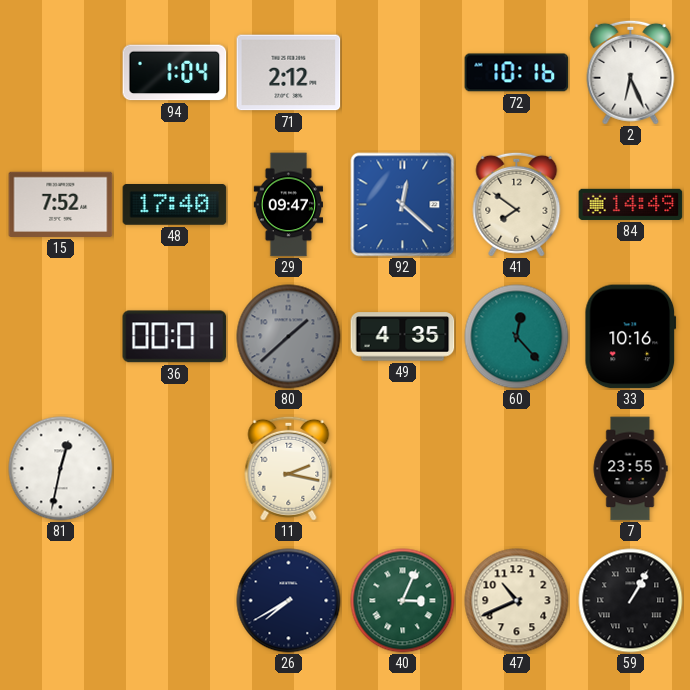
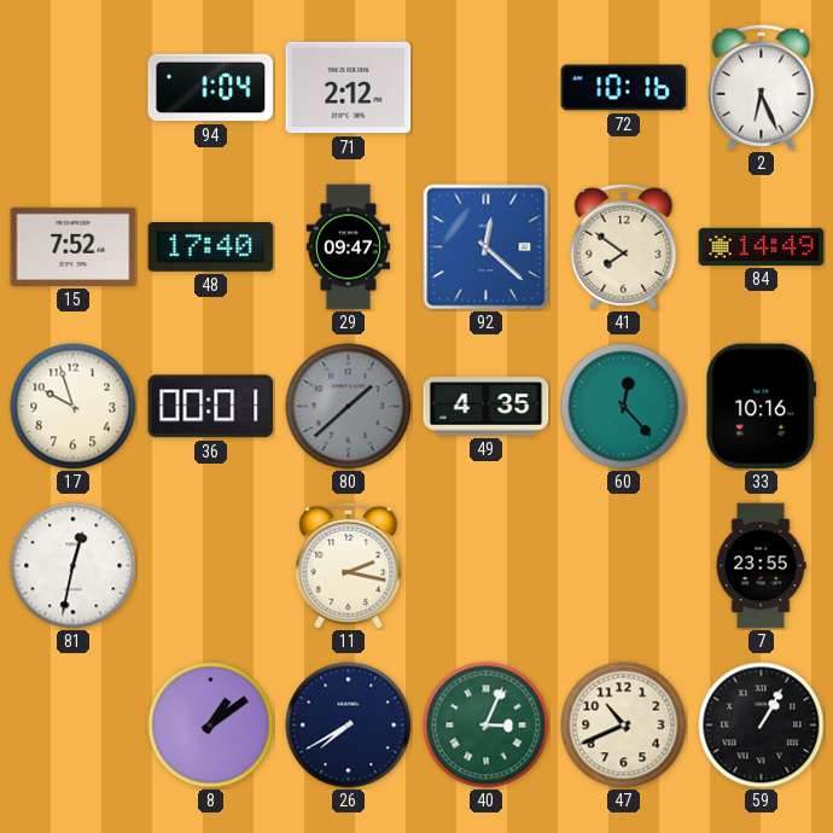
17: none -> 9:57
8: none -> 1:09
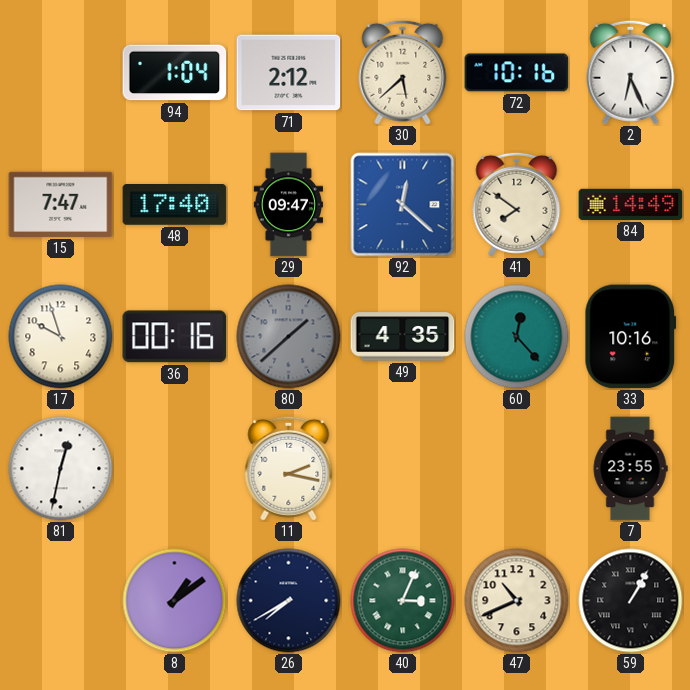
30: none -> 5:38
15: 7:52 -> 7:47
36: 00:01 -> 00:16
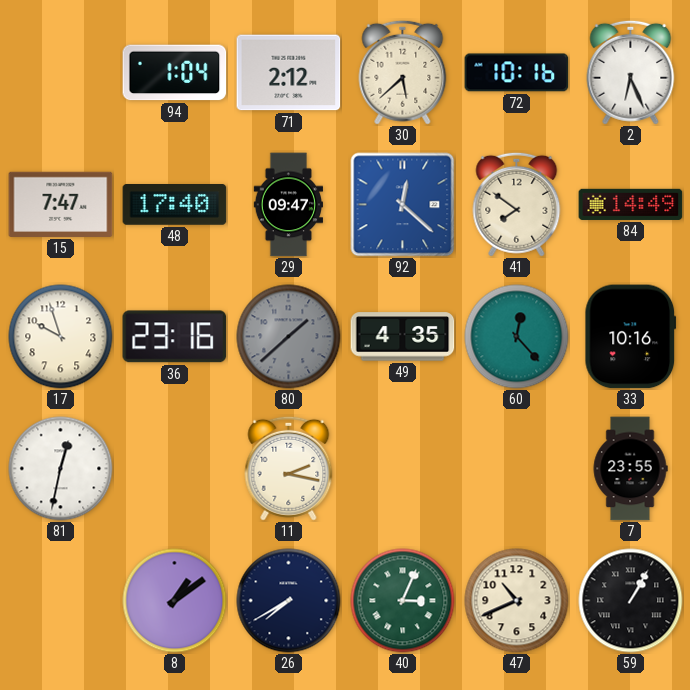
36: 00:16 -> 23:16
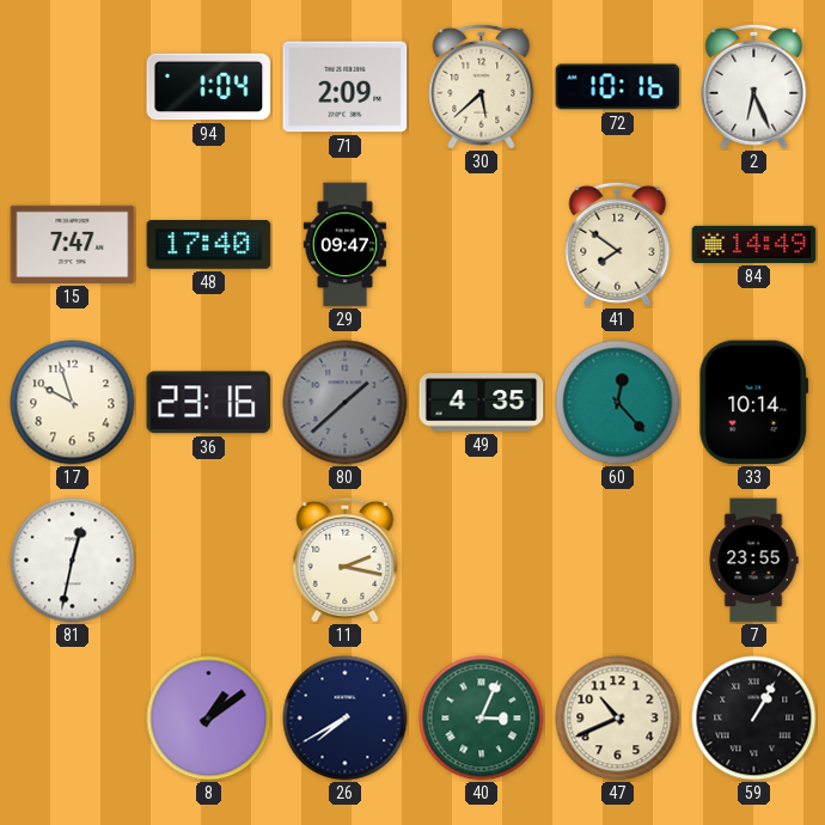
71: 2:12 -> 2:09
92: 12:22 -> none
33: 10:16 -> 10:14
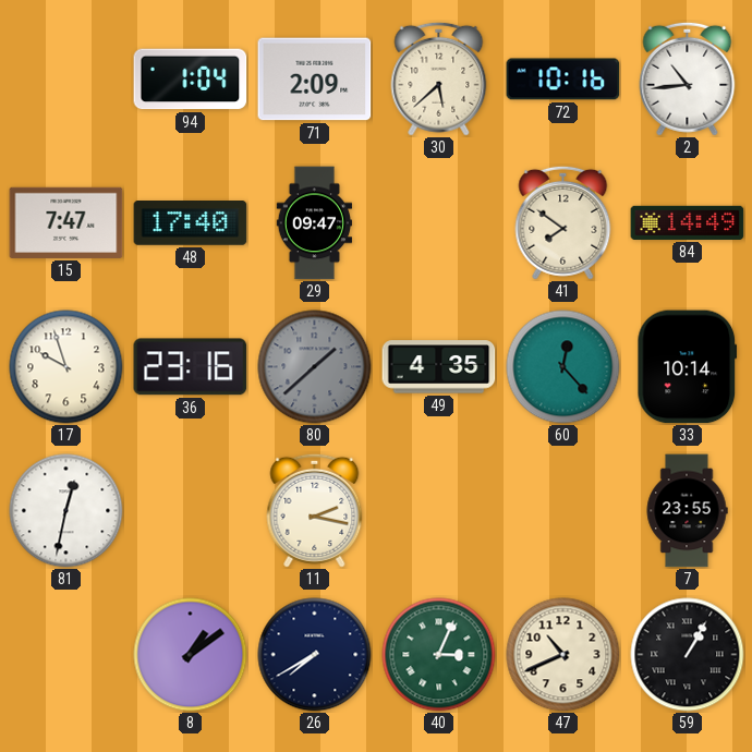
2: 6:26 -> 10:44
